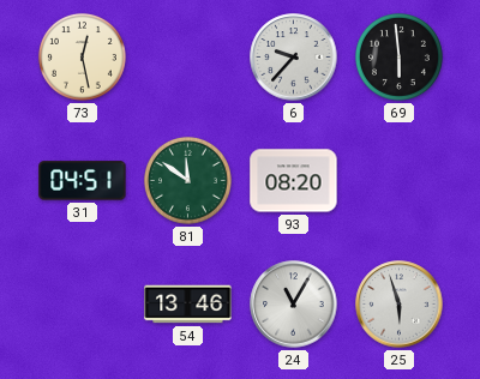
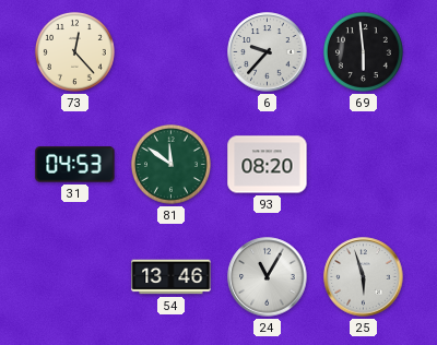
73: 12:28 -> 12:23
31: 04:51 -> 04:53
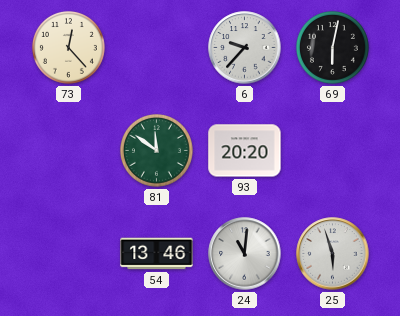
69: 5:59 -> 6:02
31: 04:53 -> none
93: 08:20 -> 20:20
24: 11:05 -> 11:01
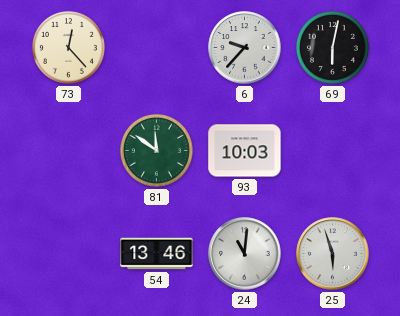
93: 20:20 -> 10:03
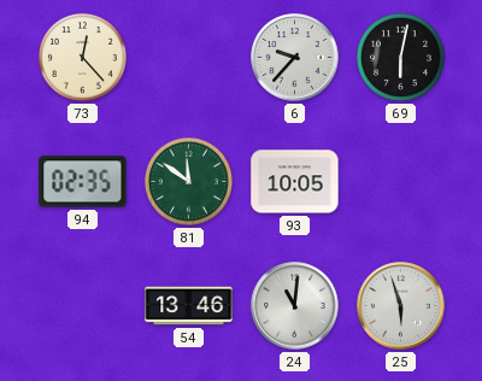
94: none -> 02:35
93: 10:03 -> 10:05
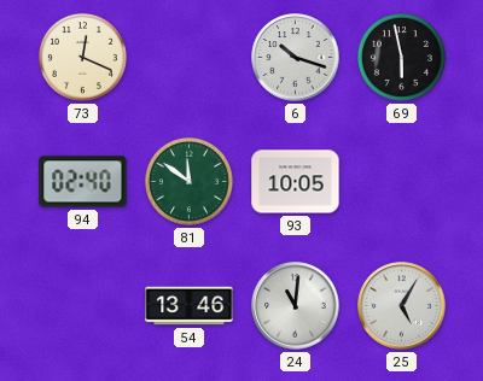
73: 12:23 -> 12:19
6: 9:37 -> 10:18
69: 6:02 -> 5:58
94: 02:35 -> 02:40
25: 5:57 -> 5:05
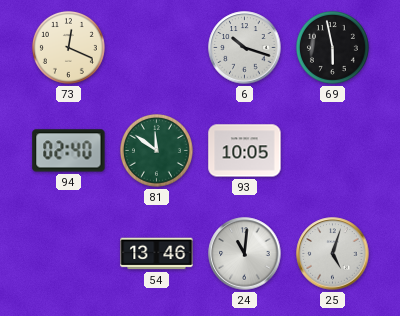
25: 5:05 -> 5:03
